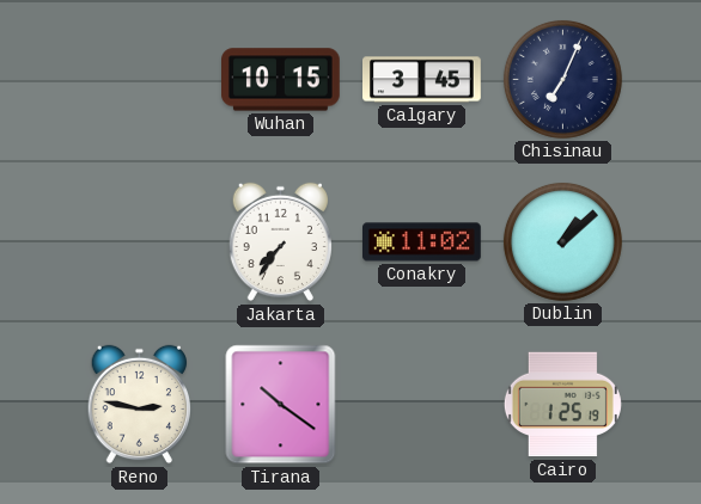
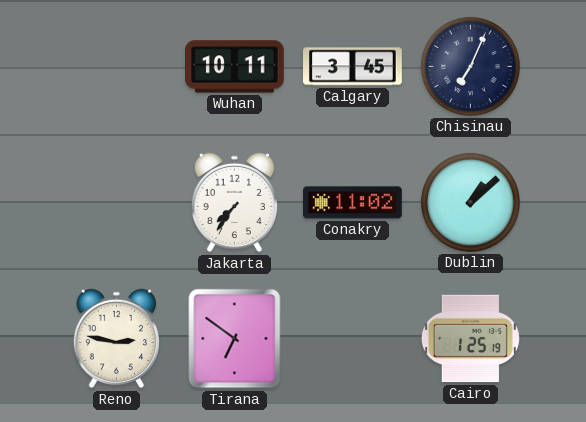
Wuhan: 10:15 -> 10:11
Tirana: 10:21 -> 6:51
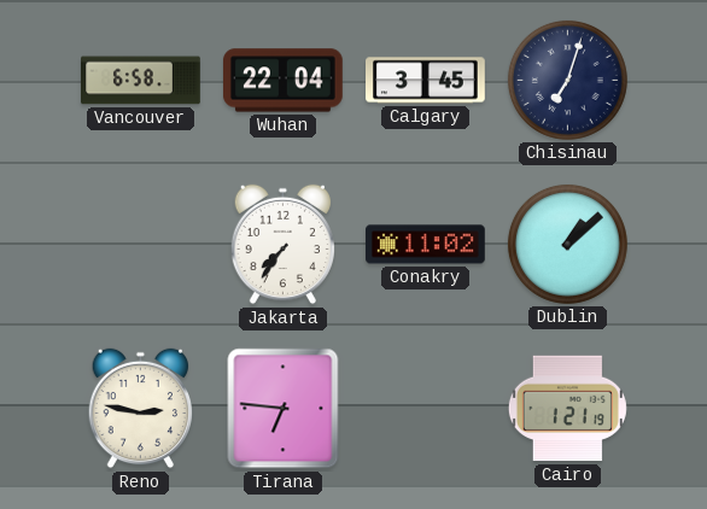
Vancouver: none -> 6:58
Wuhan: 10:11 -> 22:04
Chisinau: 7:04 -> 7:03
Tirana: 6:51 -> 6:46
Cairo: 1:25 -> 1:21
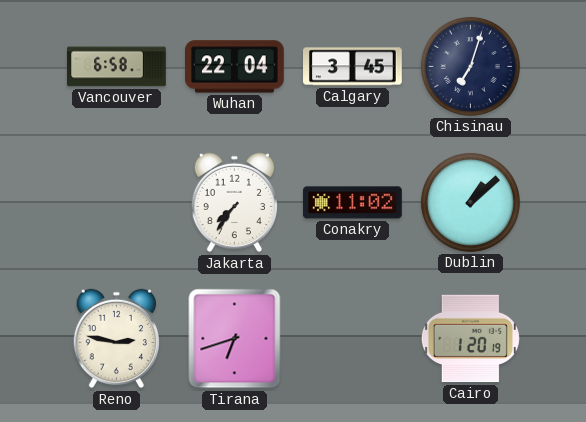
Tirana: 6:46 -> 6:42
Cairo: 1:21 -> 1:20
